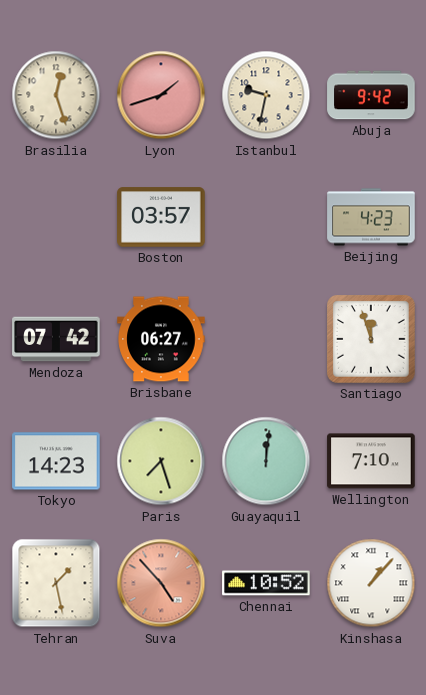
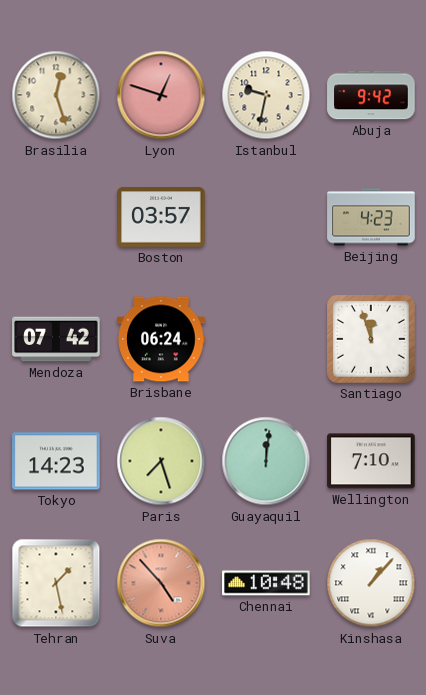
Lyon: 1:42 -> 12:48
Brisbane: 06:27 -> 06:24
Chennai: 10:52 -> 10:48
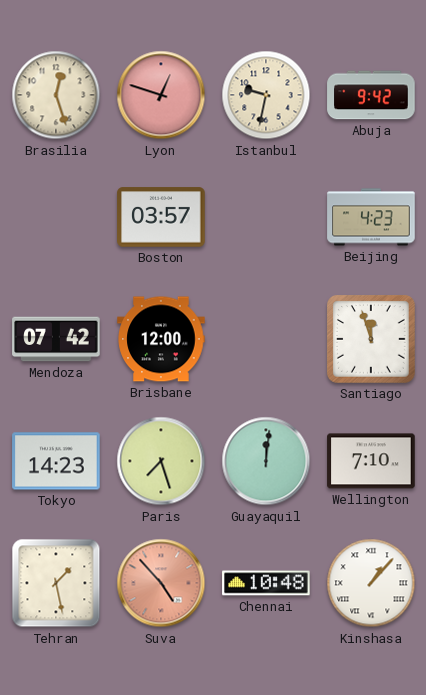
Brisbane: 06:24 -> 12:00
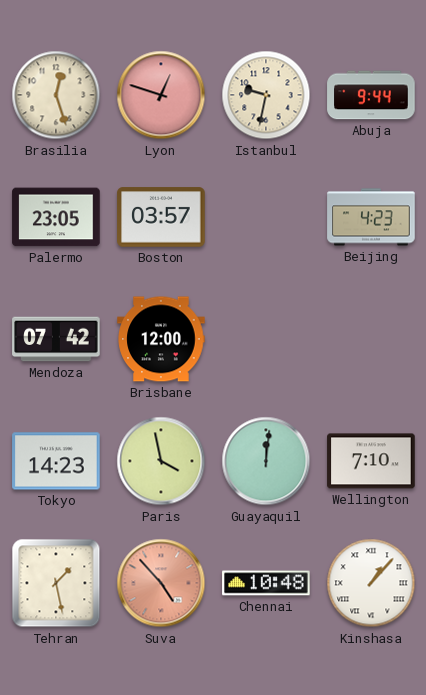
Abuja: 9:42 -> 9:44
Palermo: none -> 23:05
Santiago: 11:57 -> none
Paris: 7:27 -> 3:58
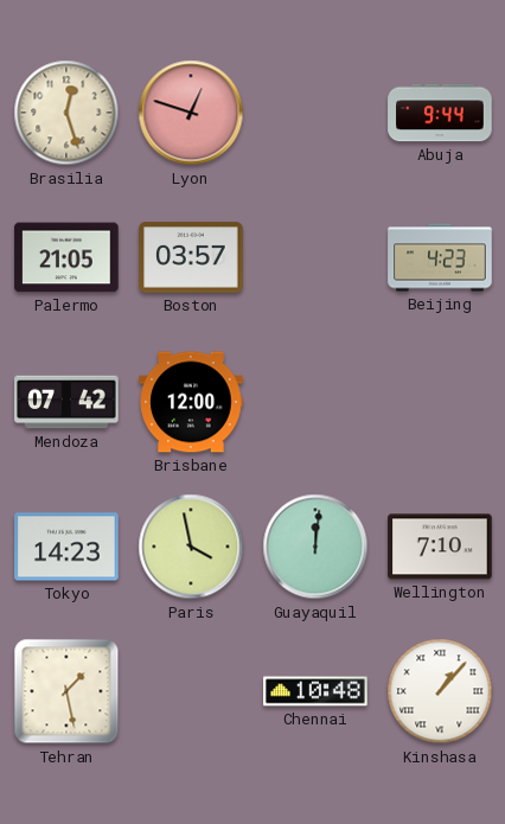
Istanbul: 9:32 -> none
Palermo: 23:05 -> 21:05
Suva: 4:53 -> none
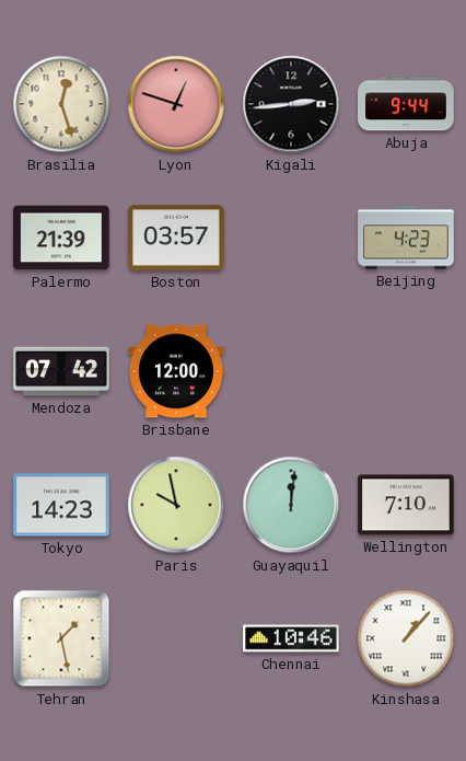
Kigali: none -> 2:44
Palermo: 21:05 -> 21:39
Paris: 3:58 -> 9:58
Chennai: 10:48 -> 10:46
